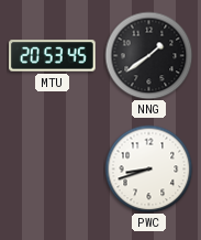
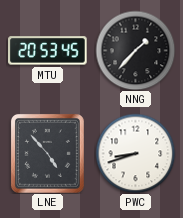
NNG: 1:39 -> 1:37
LNE: none -> 4:53
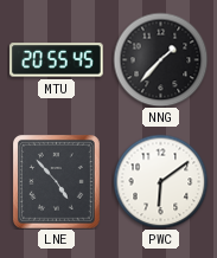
MTU: 20:53 -> 20:55
PWC: 8:42 -> 6:09
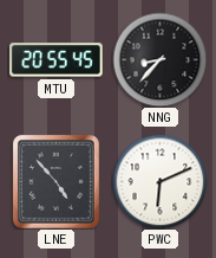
NNG: 1:37 -> 8:37
PWC: 6:09 -> 6:11
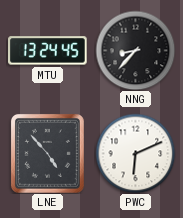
MTU: 20:55 -> 13:24
